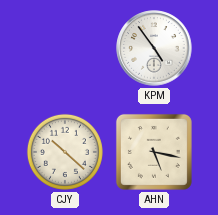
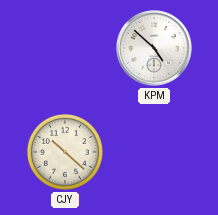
KPM: 4:54 -> 4:52
AHN: 5:17 -> none
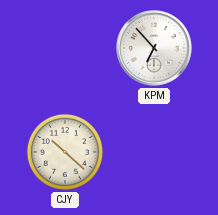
KPM: 4:52 -> 6:53
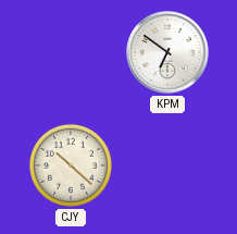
KPM: 6:53 -> 6:51
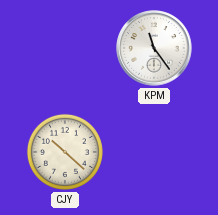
KPM: 6:51 -> 11:24
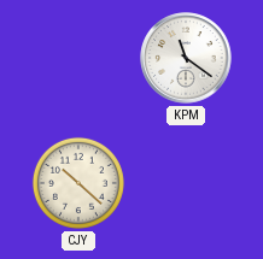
KPM: 11:24 -> 11:21
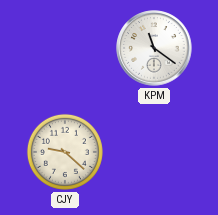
CJY: 10:22 -> 9:22
